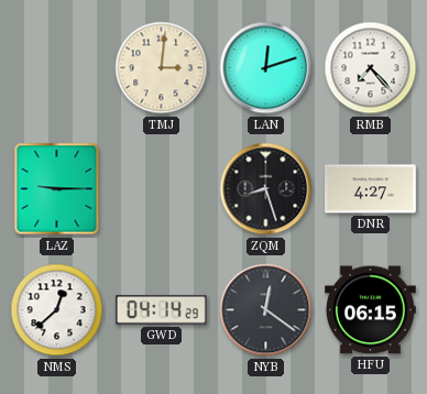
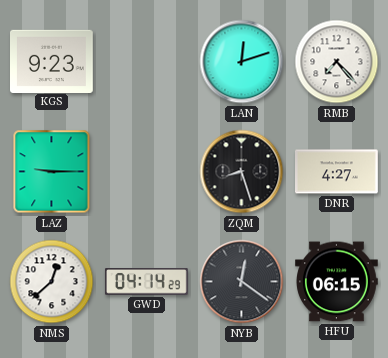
KGS: none -> 9:23
TMJ: 3:01 -> none
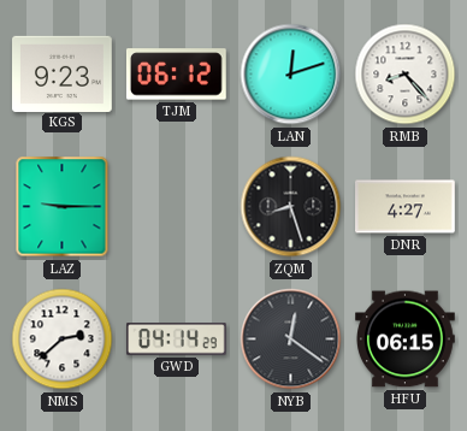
TJM: none -> 06:12
RMB: 7:23 -> 8:23
NMS: 12:38 -> 2:38
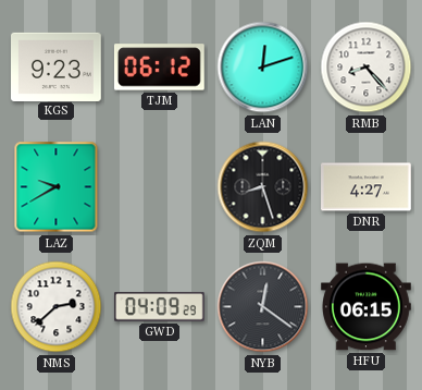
LAZ: 9:15 -> 9:40
GWD: 04:14 -> 04:09
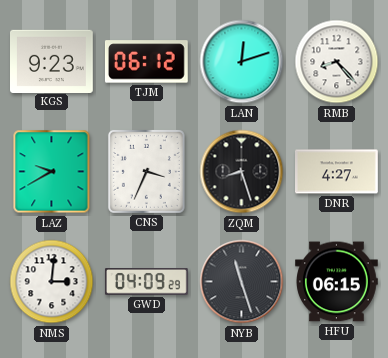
CNS: none -> 3:34
NMS: 2:38 -> 3:01
NYB: 12:21 -> 11:27
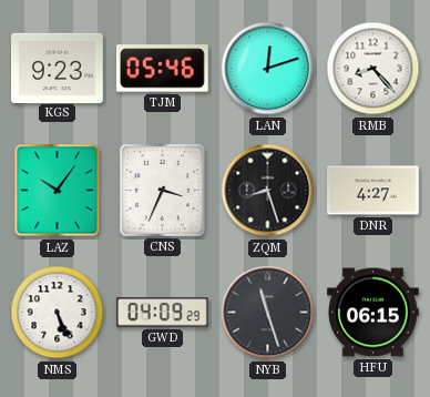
TJM: 06:12 -> 05:46
LAZ: 9:40 -> 10:06
NMS: 3:01 -> 5:26
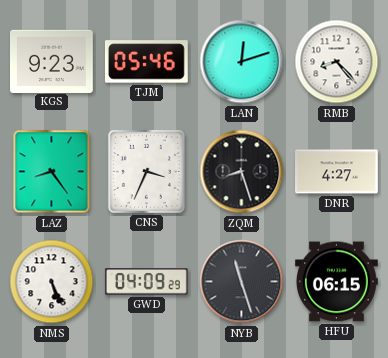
LAZ: 10:06 -> 8:24
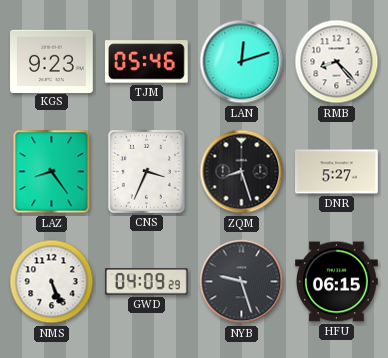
DNR: 4:27 -> 5:27
NYB: 11:27 -> 9:27
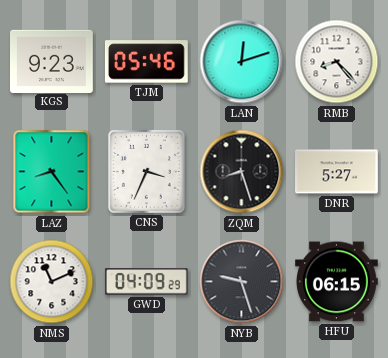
NMS: 5:26 -> 11:11
